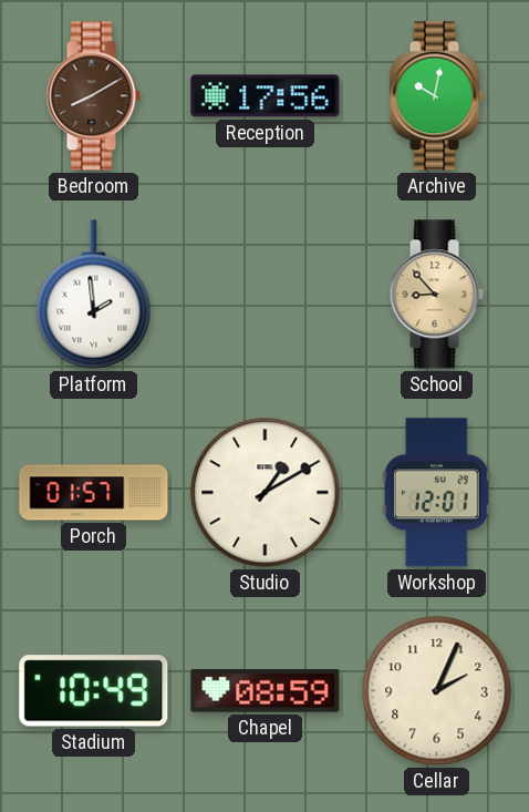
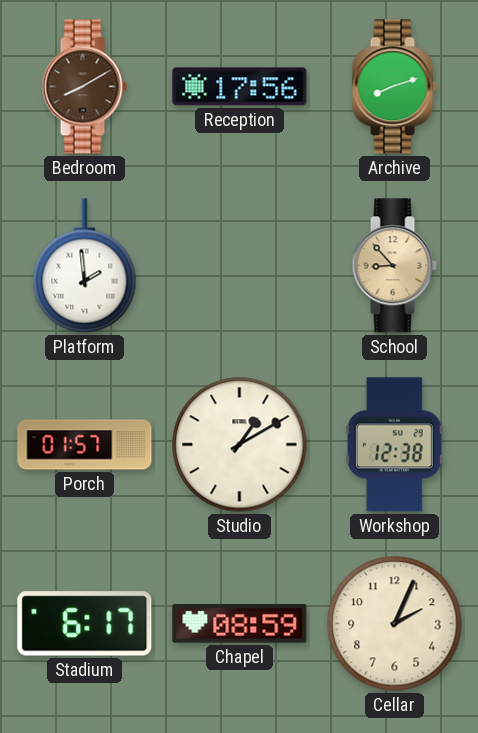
Archive: 10:02 -> 8:12
Workshop: 12:01 -> 12:38
Stadium: 10:49 -> 6:17
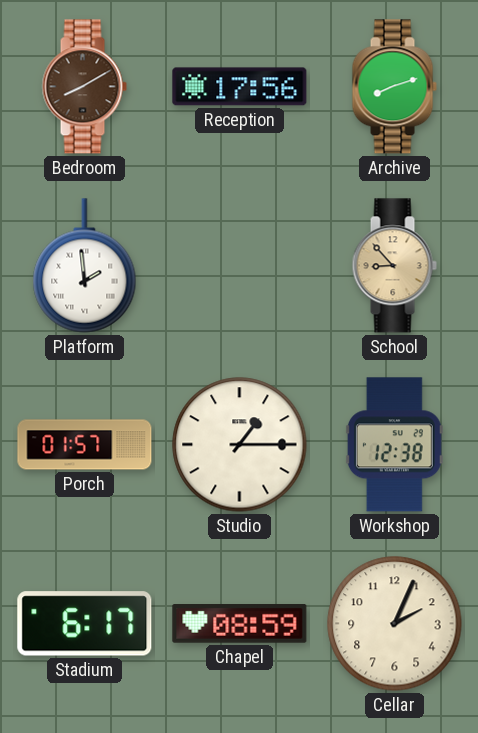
Studio: 1:10 -> 1:15
